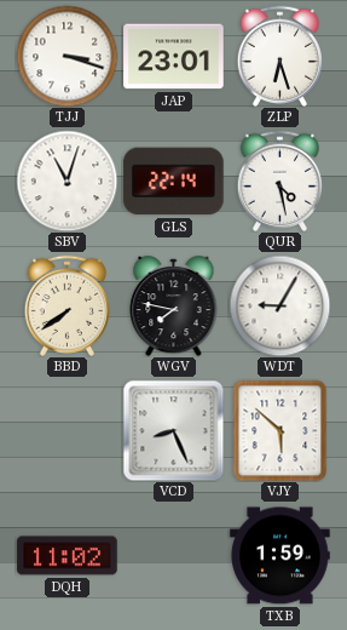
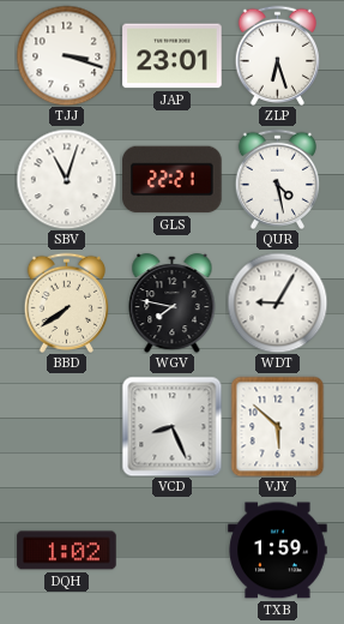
GLS: 22:14 -> 22:21
DQH: 11:02 -> 1:02
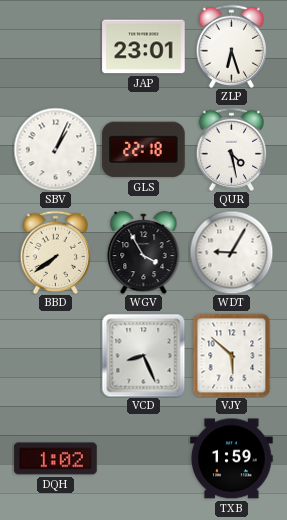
TJJ: 3:18 -> none
SBV: 11:03 -> 1:04
GLS: 22:21 -> 22:18
WGV: 7:47 -> 3:55
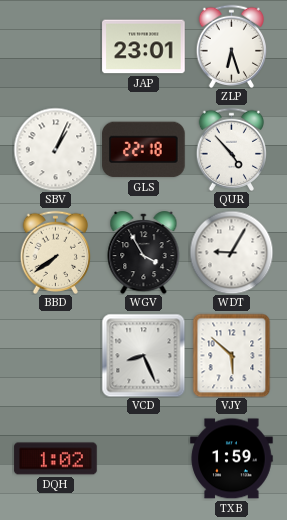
QUR: 4:28 -> 4:53
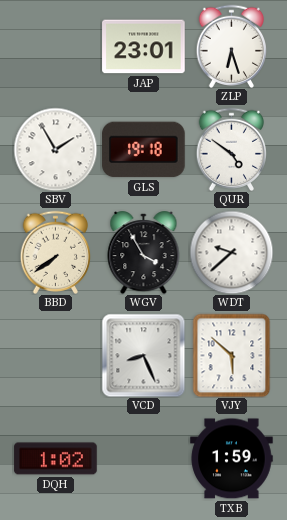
SBV: 1:04 -> 1:55
GLS: 22:18 -> 19:18
QUR: 4:53 -> 4:51
WDT: 9:05 -> 9:38
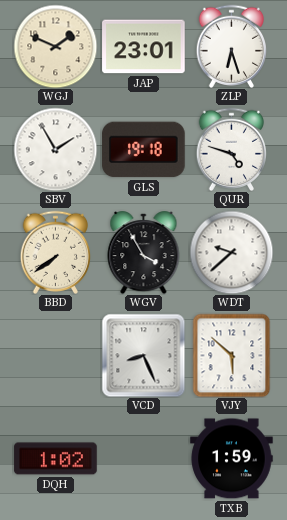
WGJ: none -> 1:49
QUR: 4:51 -> 4:48
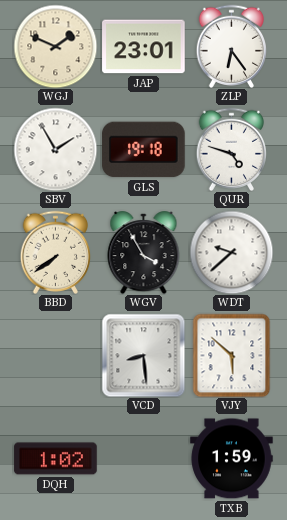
ZLP: 6:27 -> 6:24
VCD: 8:26 -> 8:29
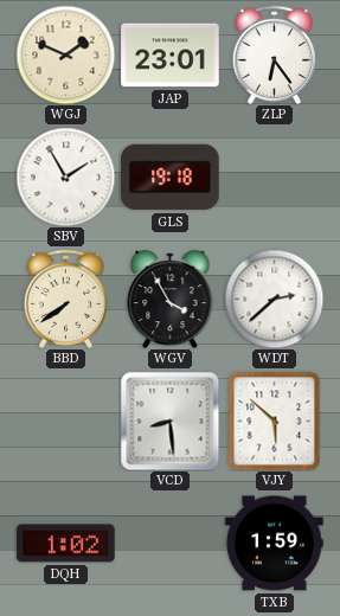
QUR: 4:48 -> none
WDT: 9:38 -> 2:38
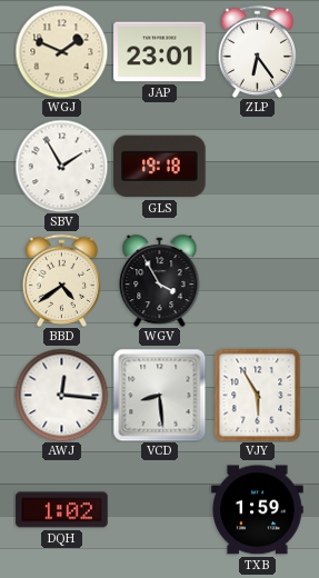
BBD: 7:39 -> 4:39
WDT: 2:38 -> none
AWJ: none -> 12:16
VJY: 5:52 -> 5:55
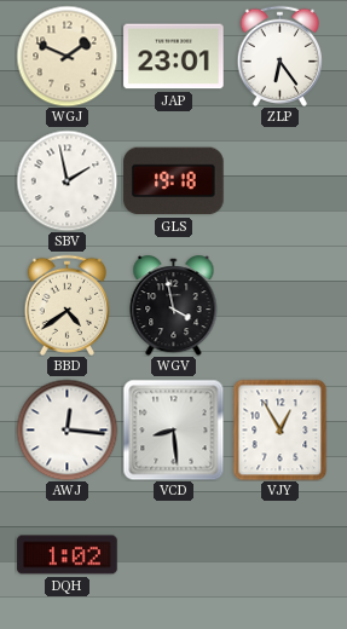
SBV: 1:55 -> 1:58
WGV: 3:55 -> 3:58
VJY: 5:55 -> 12:55
TXB: 1:59 -> none
